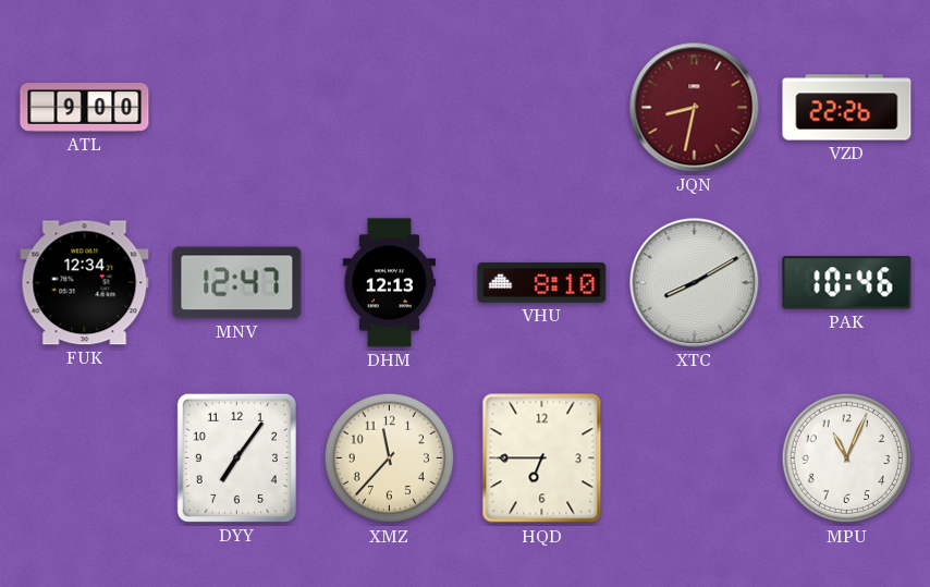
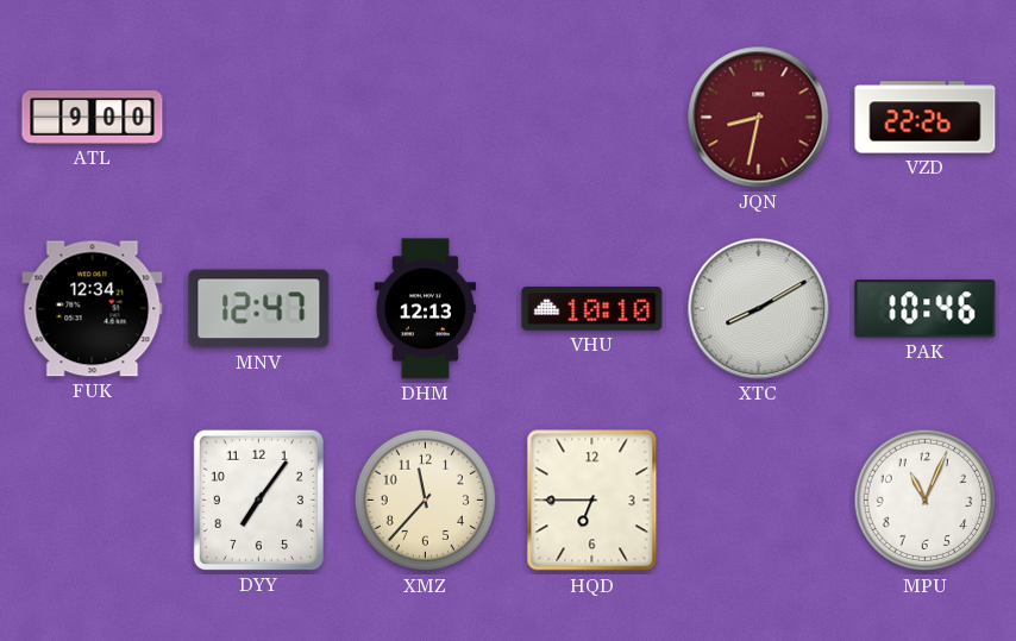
VHU: 8:10 -> 10:10
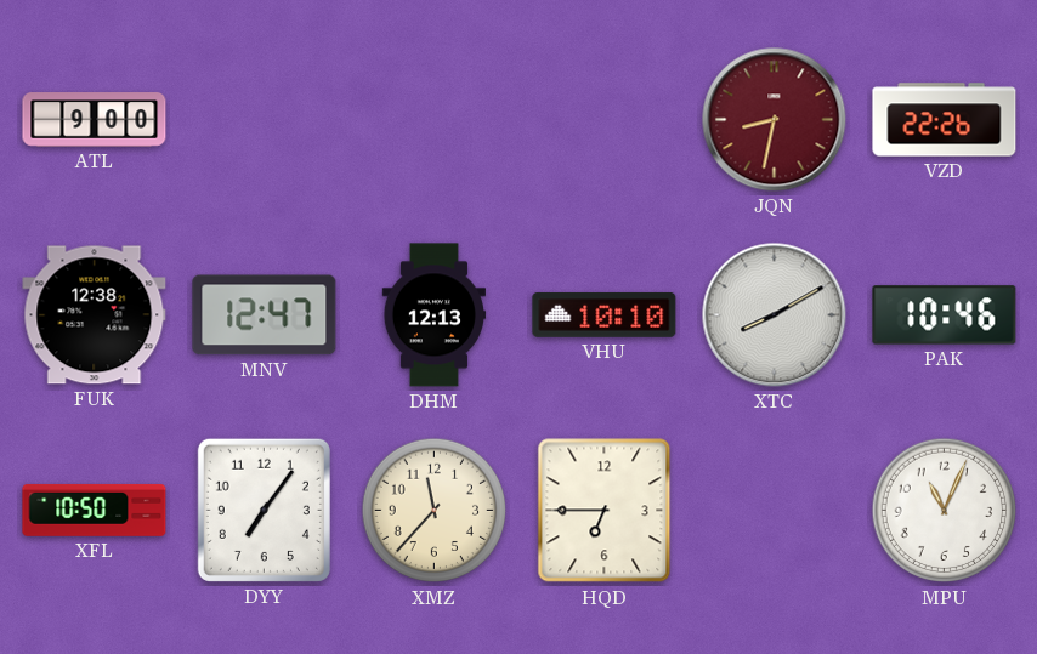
FUK: 12:34 -> 12:38
XFL: none -> 10:50
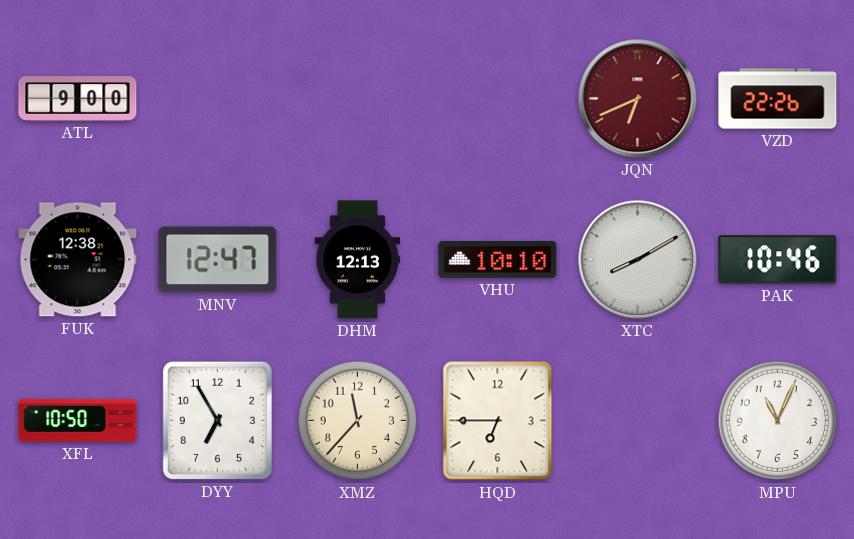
JQN: 8:32 -> 6:41
DYY: 7:06 -> 6:55
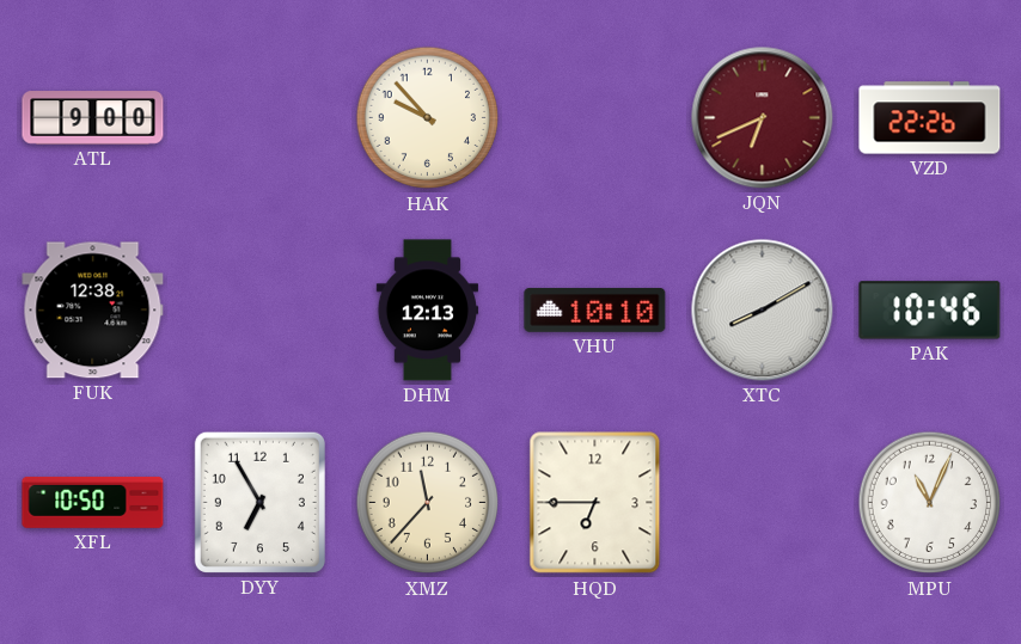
HAK: none -> 9:53
MNV: 12:47 -> none
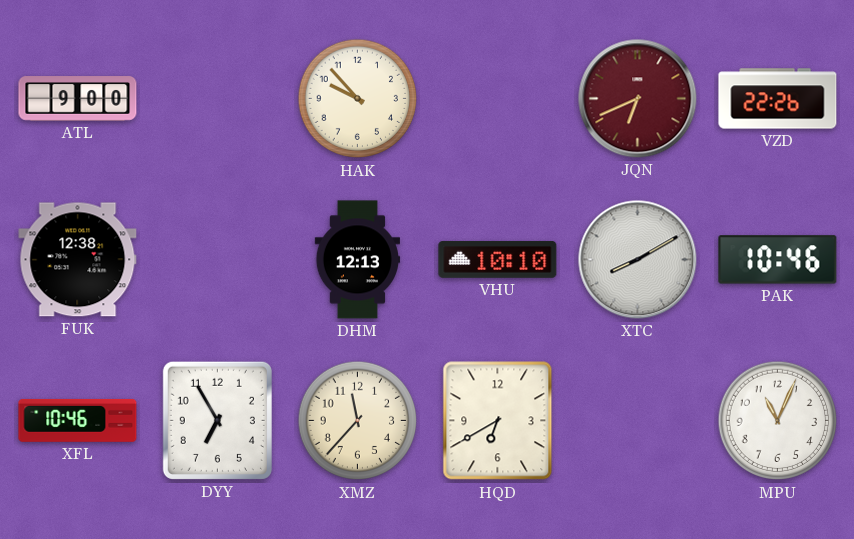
XFL: 10:50 -> 10:46
HQD: 6:45 -> 6:40
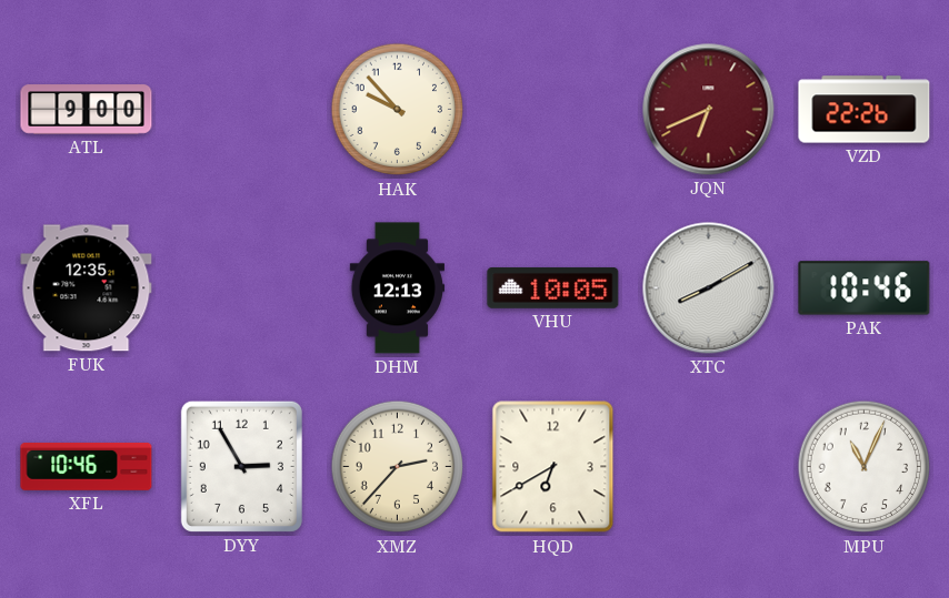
FUK: 12:38 -> 12:35
VHU: 10:10 -> 10:05
DYY: 6:55 -> 2:55
XMZ: 11:37 -> 2:37
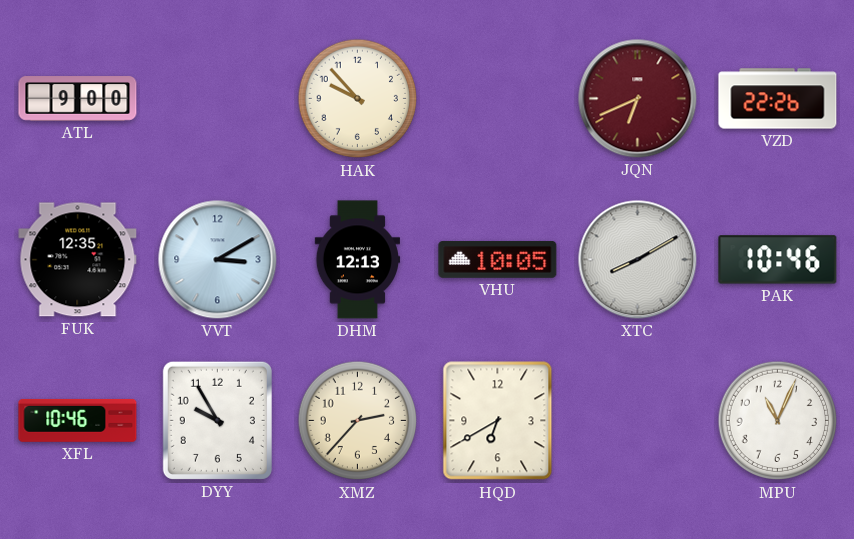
VVT: none -> 3:10
DYY: 2:55 -> 9:55
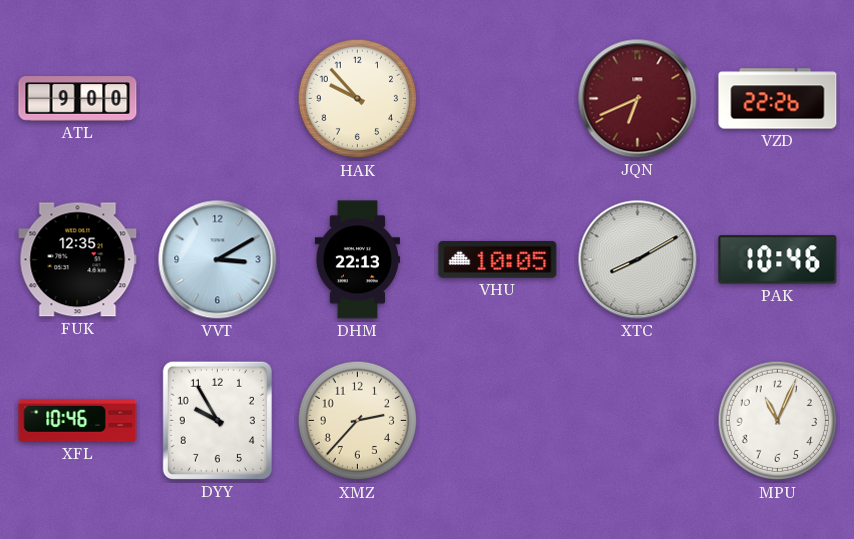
DHM: 12:13 -> 22:13
HQD: 6:40 -> none
